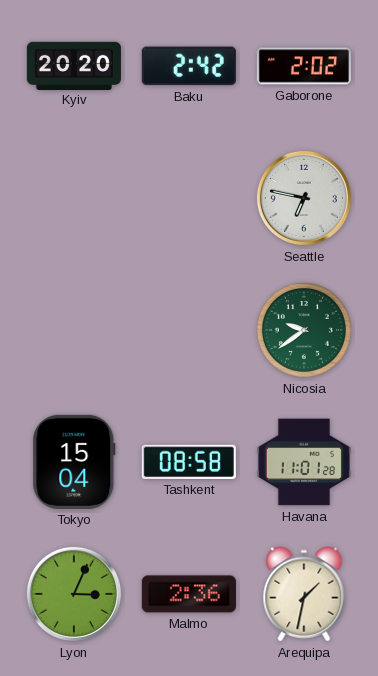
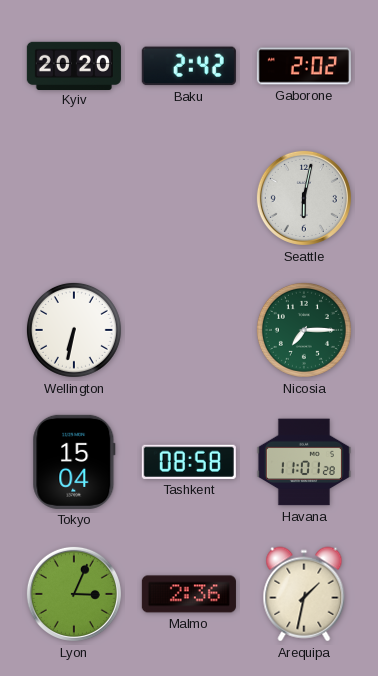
Seattle: 6:47 -> 6:02
Wellington: none -> 6:32
Nicosia: 9:39 -> 7:15
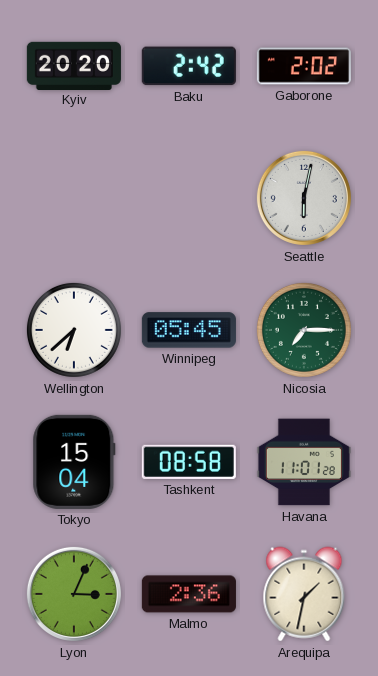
Wellington: 6:32 -> 6:38
Winnipeg: none -> 05:45
